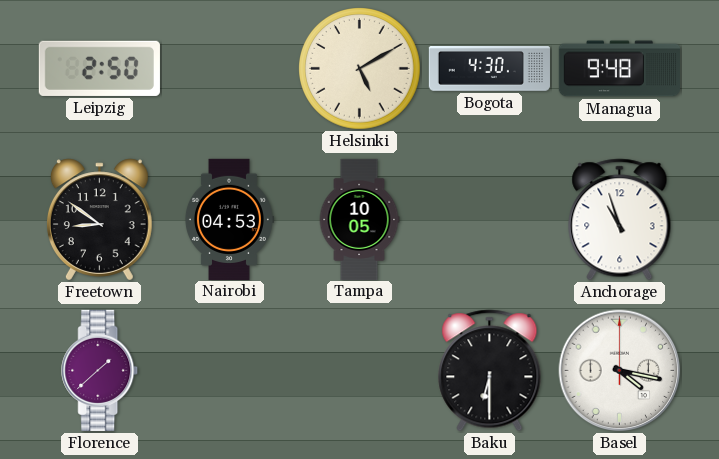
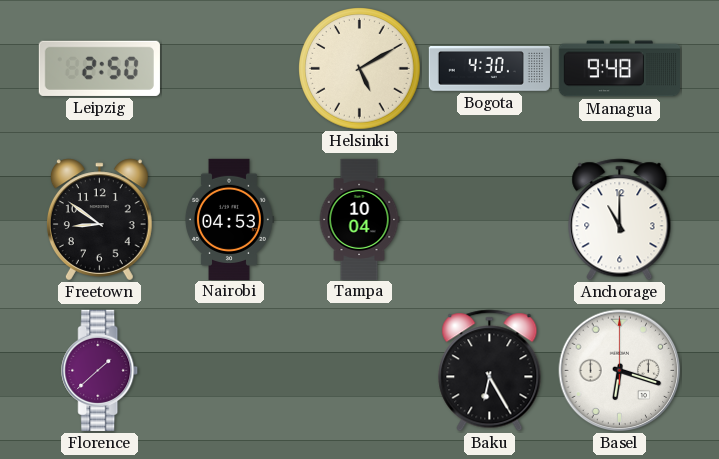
Tampa: 10:05 -> 10:04
Anchorage: 10:57 -> 11:00
Baku: 6:30 -> 6:25
Basel: 4:17 -> 6:18
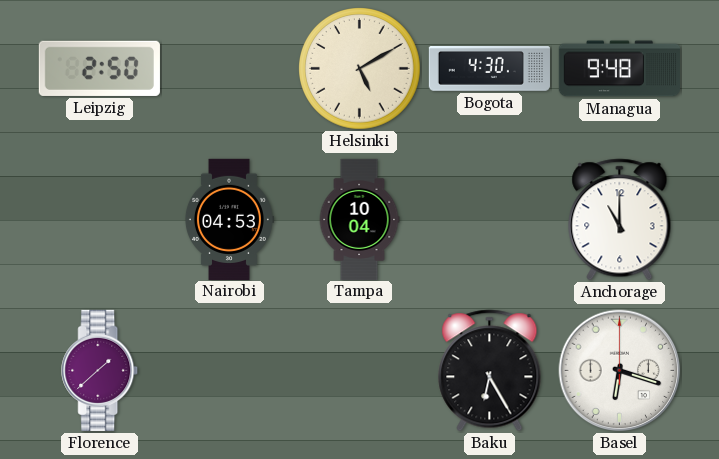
Freetown: 8:51 -> none
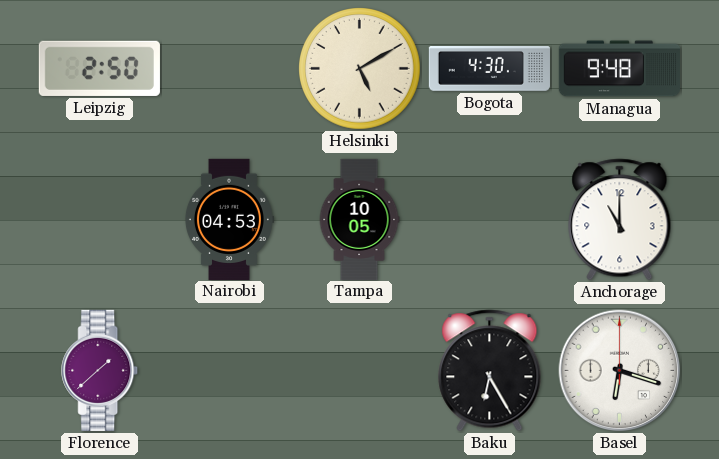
Tampa: 10:04 -> 10:05
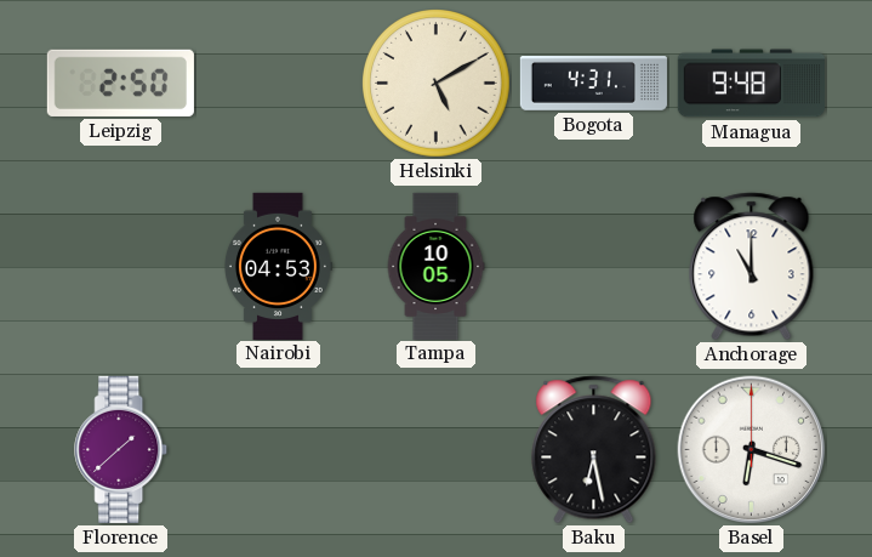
Bogota: 4:30 -> 4:31
Baku: 6:25 -> 6:28
